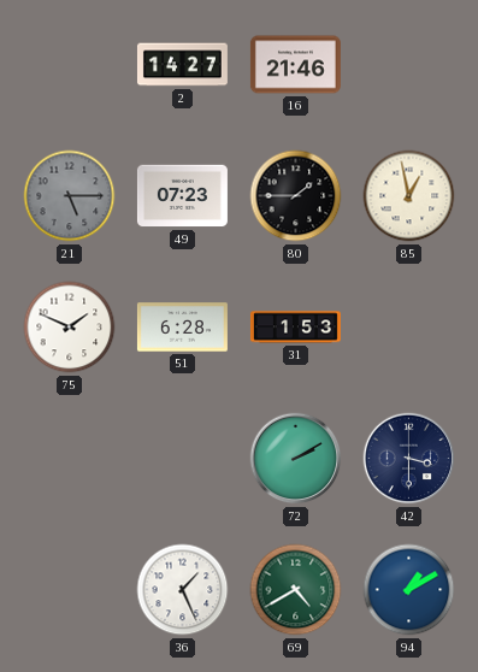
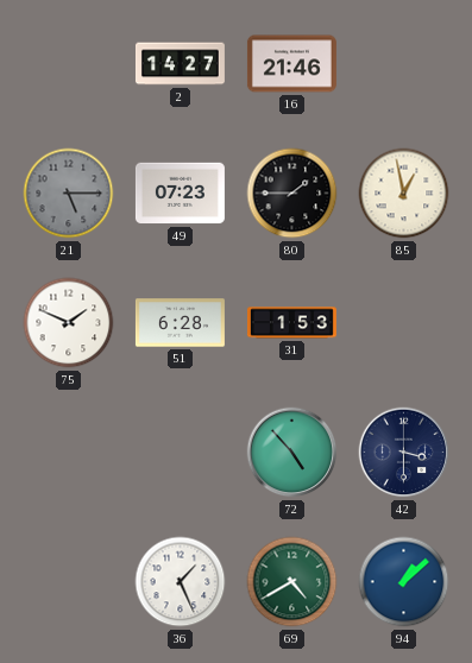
72: 2:10 -> 4:53
94: 1:10 -> 1:08
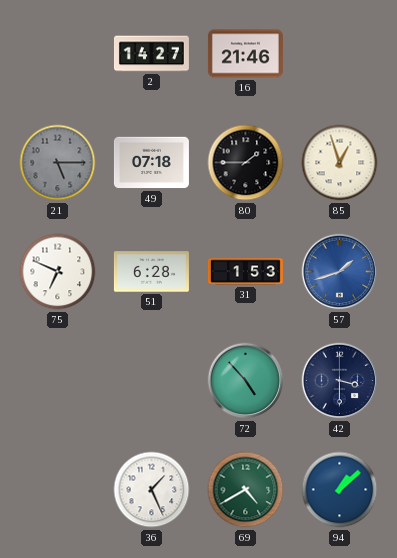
49: 07:23 -> 07:18
85: 12:58 -> 12:57
75: 1:49 -> 6:49
57: none -> 1:42
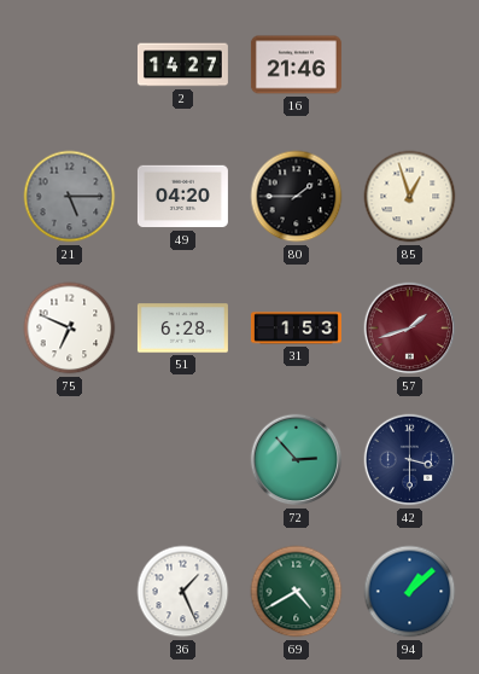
49: 07:18 -> 04:20
57 dial: blue -> burgundy
72: 4:53 -> 2:53
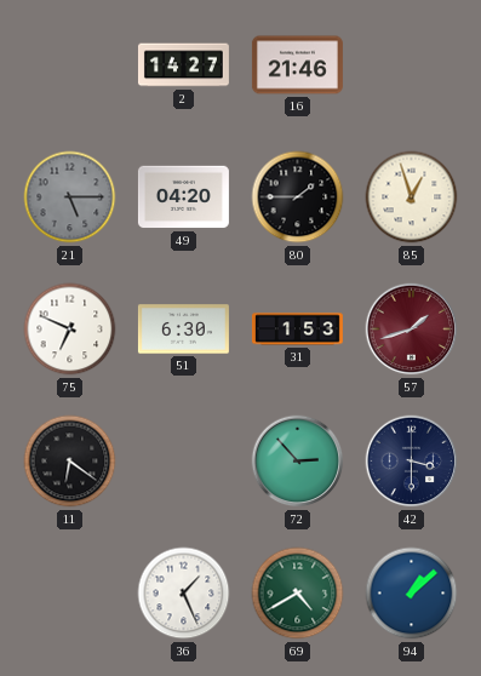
51: 6:28 -> 6:30
11: none -> 6:21
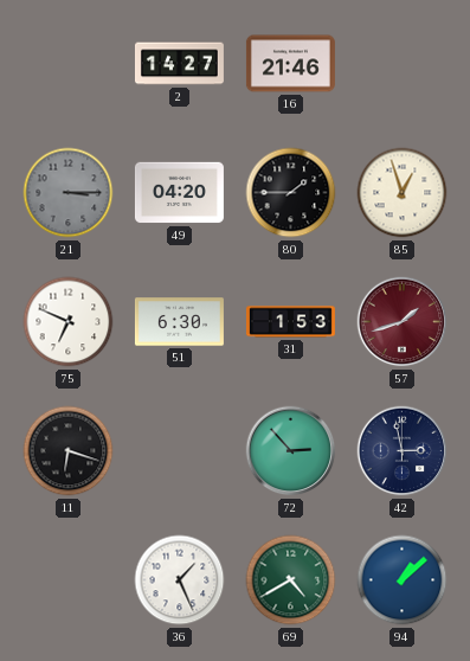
21: 5:15 -> 3:15
11: 6:21 -> 6:18
42: 3:30 -> 2:58
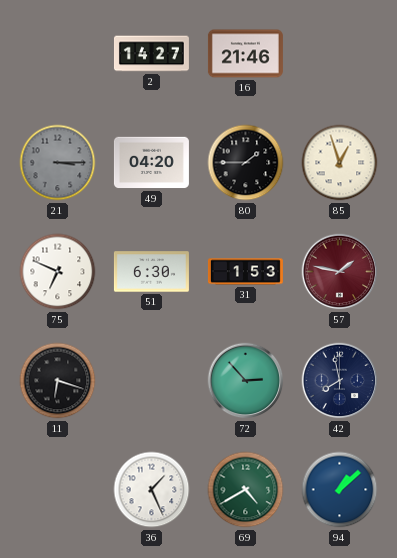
57: 1:42 -> 1:47
42: 2:58 -> 7:58
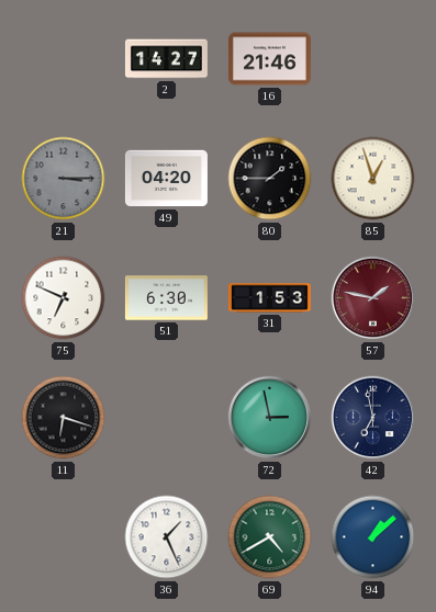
72: 2:53 -> 2:58
42: 7:58 -> 6:58
